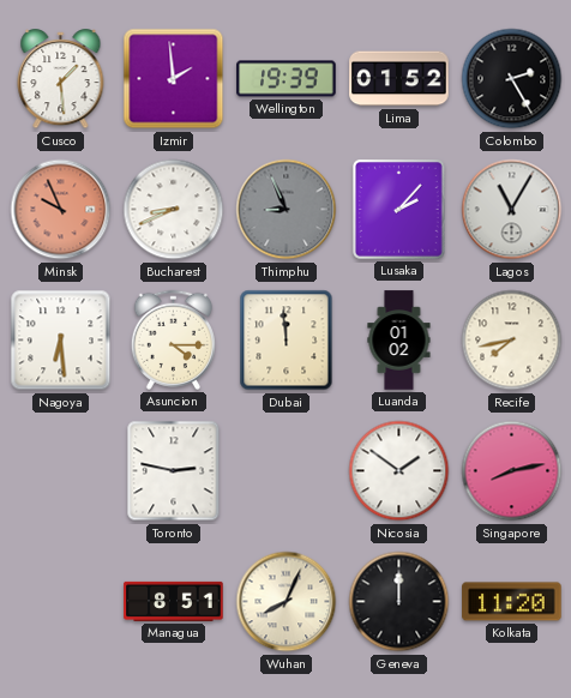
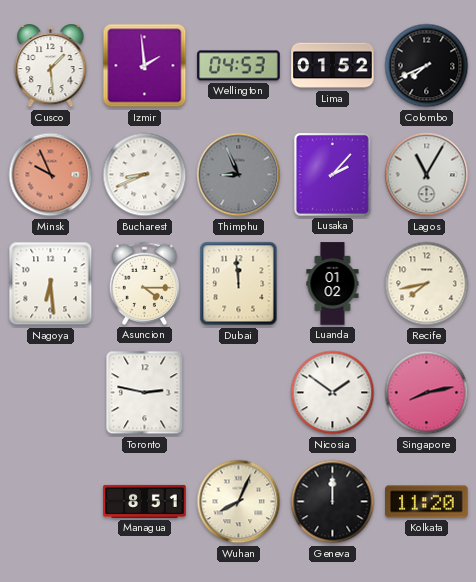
Wellington: 19:39 -> 04:53
Colombo: 2:25 -> 7:41
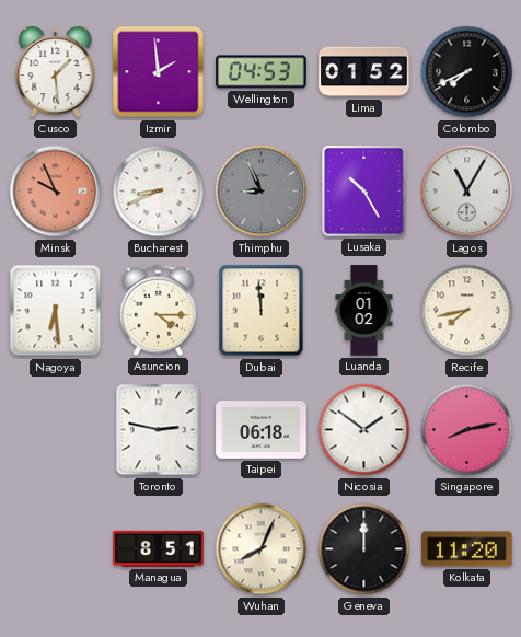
Lusaka: 2:07 -> 10:25
Taipei: none -> 06:18
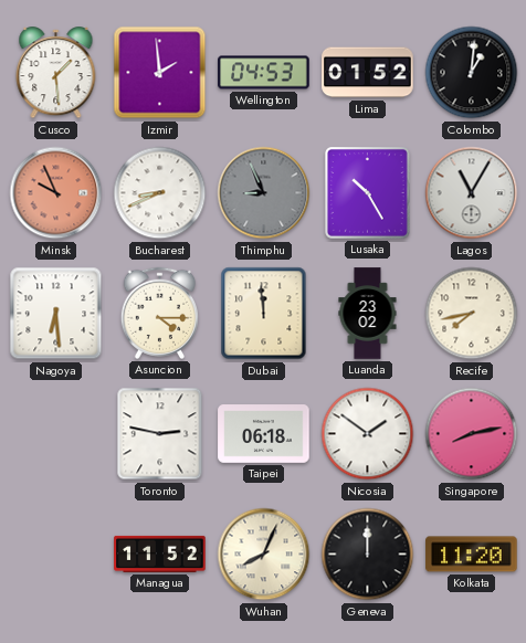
Colombo: 7:41 -> 1:01
Luanda: 01:02 -> 23:02
Managua: 8:51 -> 11:52
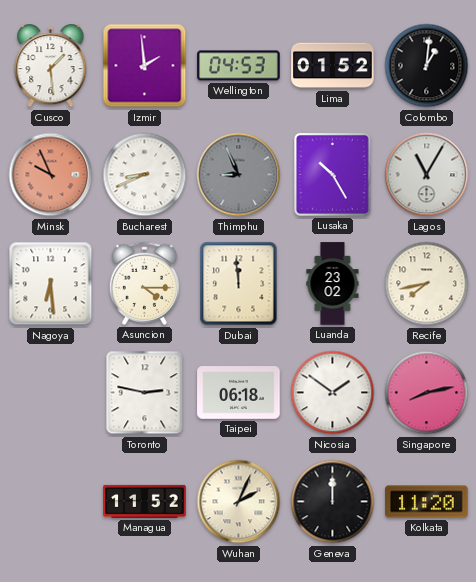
Wuhan: 8:04 -> 2:04
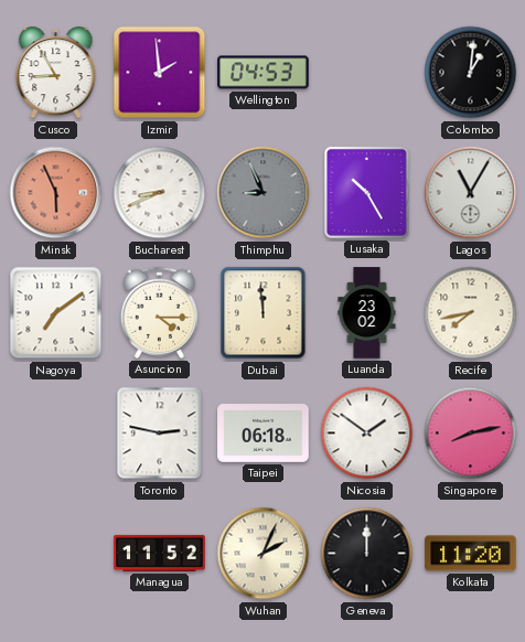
Cusco: 1:29 -> 8:55
Lima: 01:52 -> none
Minsk: 9:56 -> 5:56
Nagoya: 6:29 -> 7:09
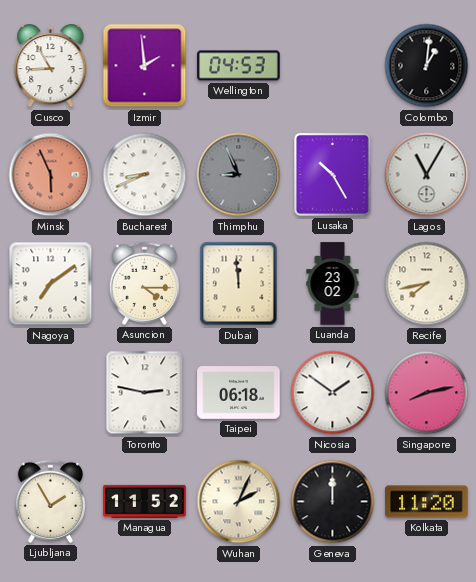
Ljubljana: none -> 1:55
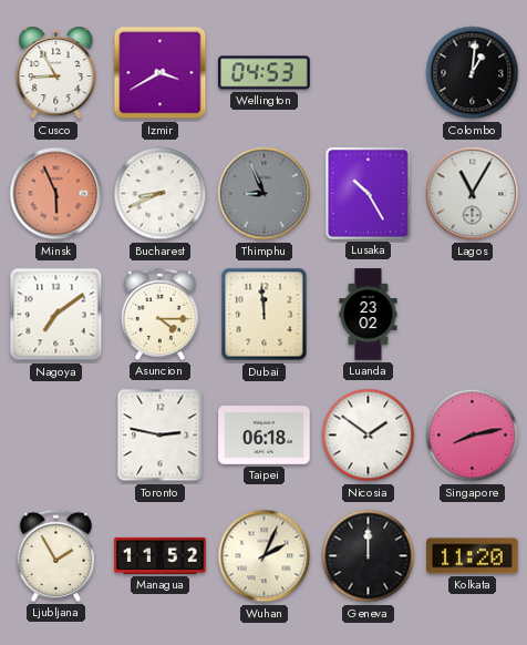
Izmir: 1:59 -> 3:40
Recife: 7:43 -> none
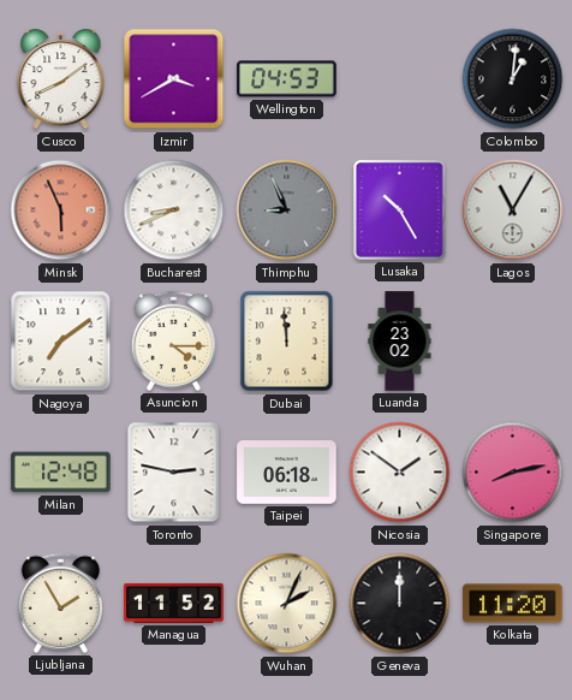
Cusco: 8:55 -> 8:09
Milan: none -> 12:48
